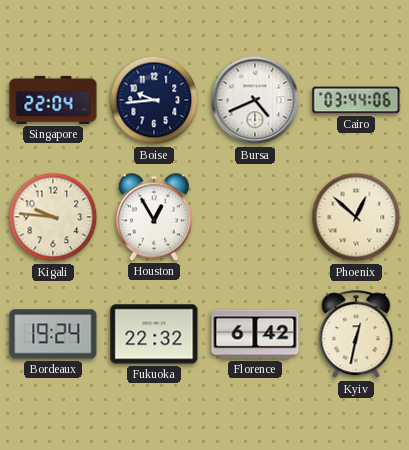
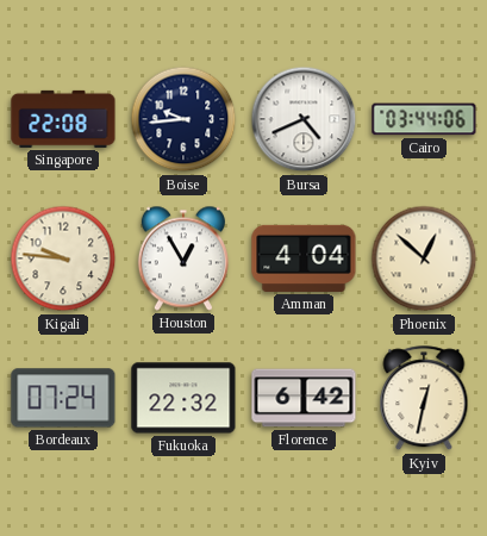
Singapore: 22:04 -> 22:08
Amman: none -> 4:04
Bordeaux: 19:24 -> 07:24
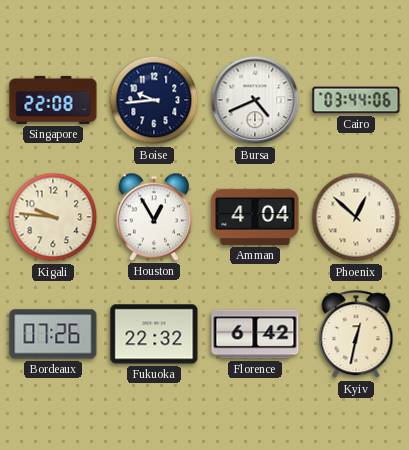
Bordeaux: 07:24 -> 07:26
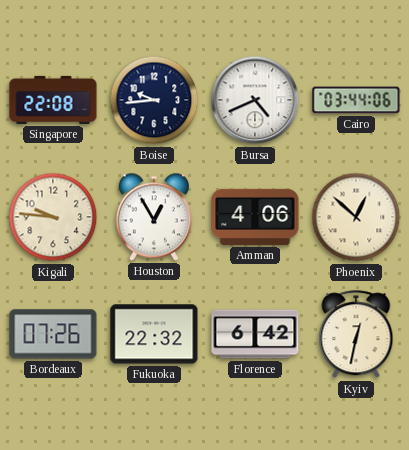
Amman: 4:04 -> 4:06
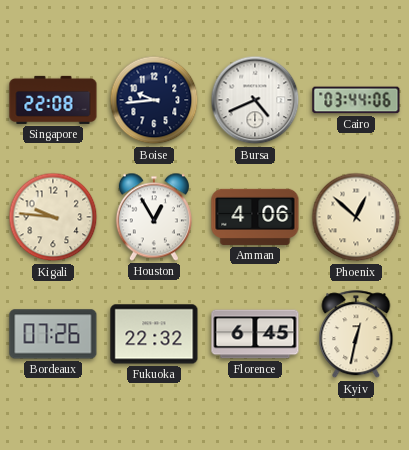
Florence: 6:42 -> 6:45
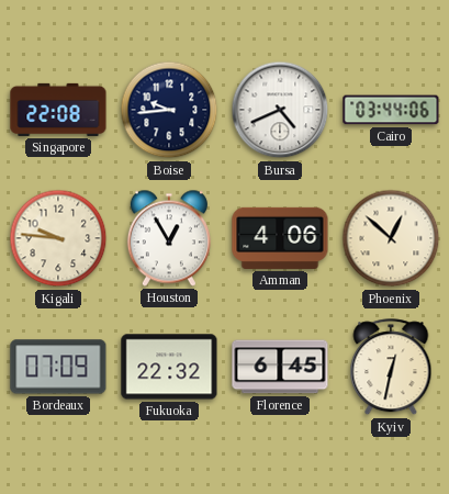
Bordeaux: 07:26 -> 07:09
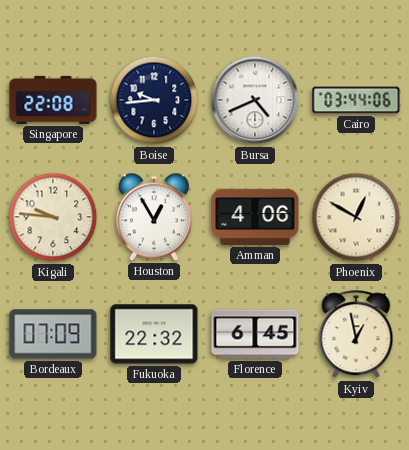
Phoenix: 12:52 -> 12:50
Kyiv: 12:32 -> 12:58
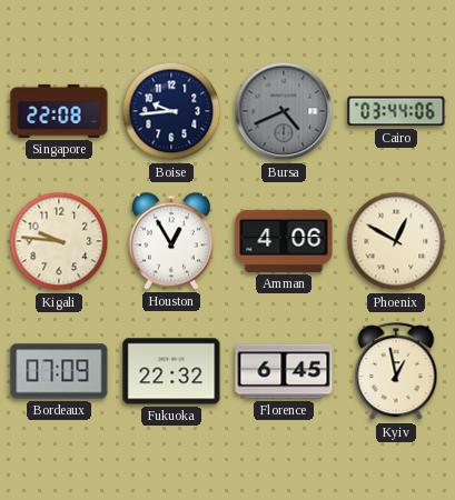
Bursa dial: white -> grey
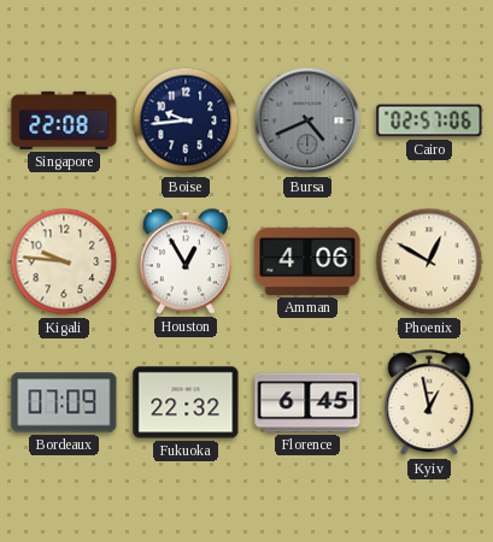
Cairo: 03:44 -> 02:57
